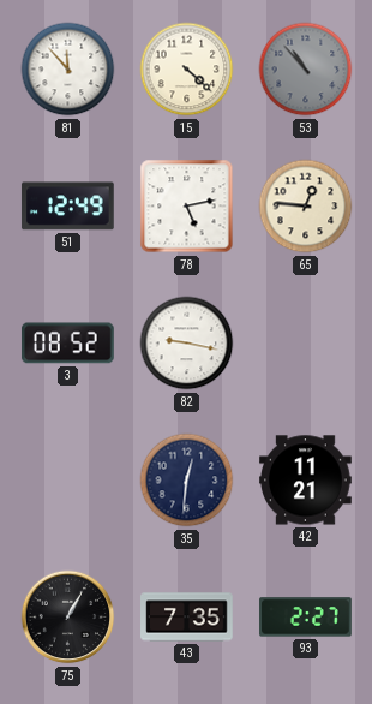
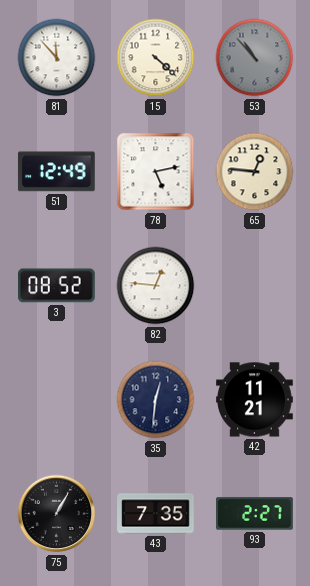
82: 9:17 -> 12:46
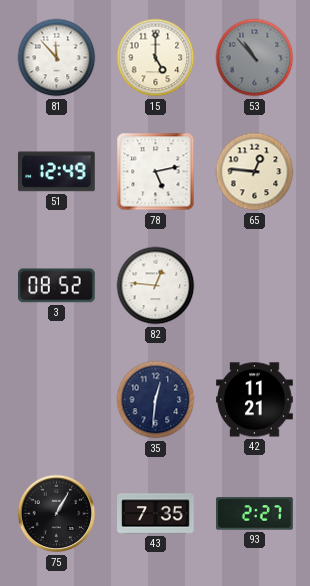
15: 4:22 -> 5:00
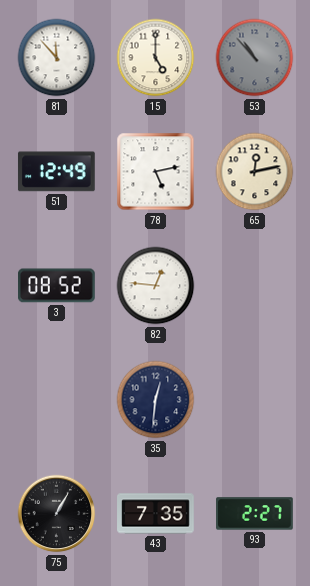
65: 12:46 -> 12:13
42: 11:21 -> none
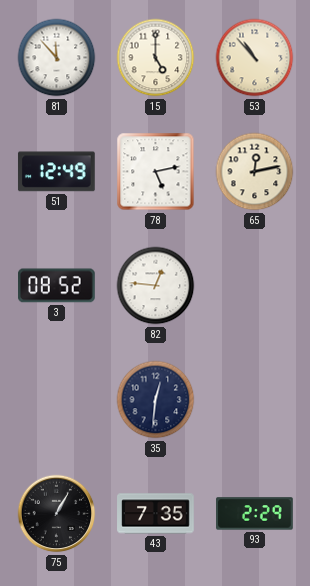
53 dial: grey -> cream
93: 2:27 -> 2:29
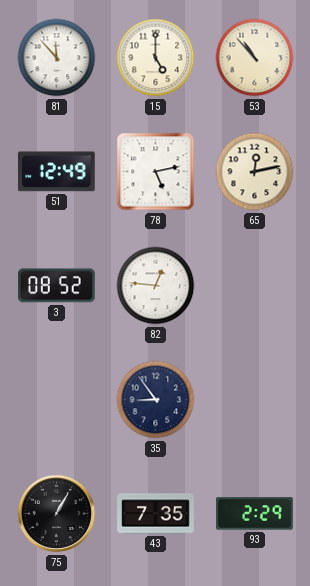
35: 12:31 -> 8:54
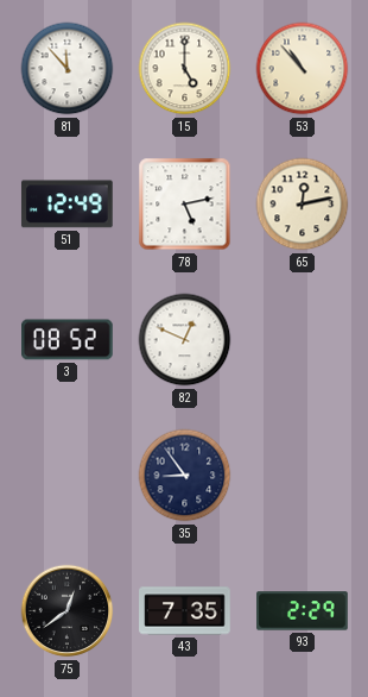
82: 12:46 -> 12:49
75: 1:05 -> 12:39
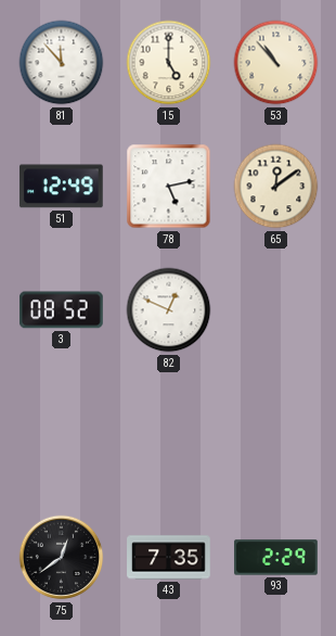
65: 12:13 -> 12:09
35: 8:54 -> none
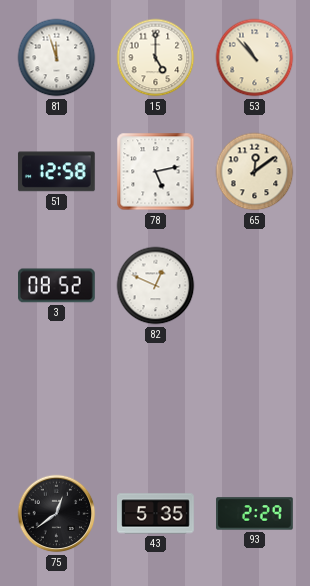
81: 11:53 -> 11:57
51: 12:49 -> 12:58
43: 7:35 -> 5:35
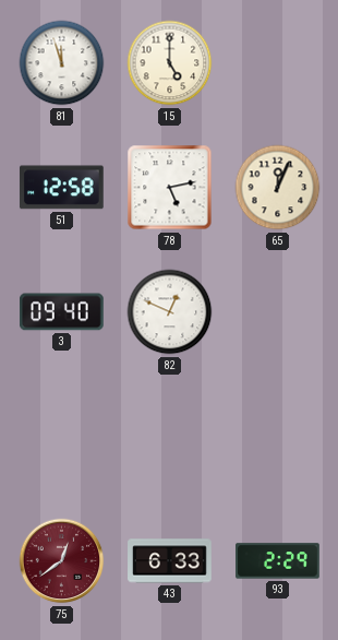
53: 10:53 -> none
65: 12:09 -> 12:04
3: 08:52 -> 09:40
75 dial: black -> burgundy
43: 5:35 -> 6:33
